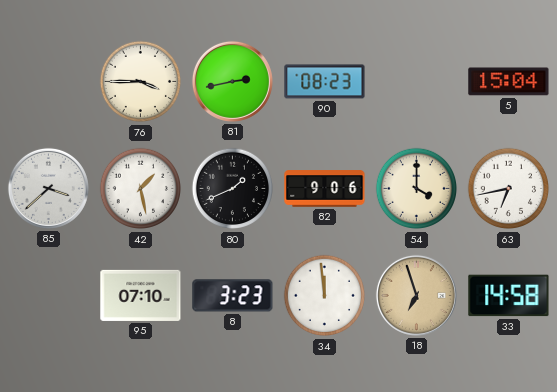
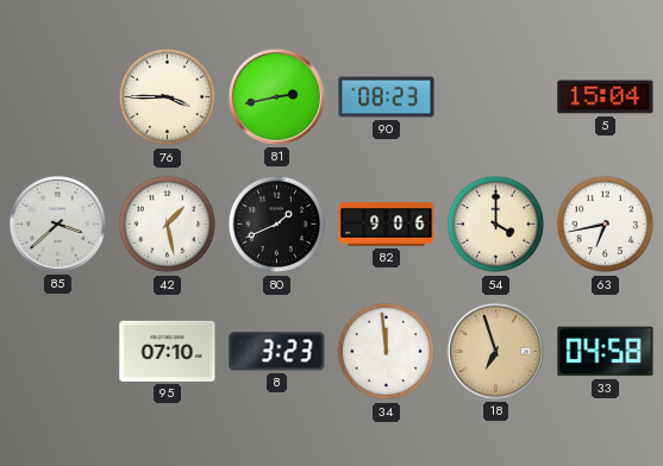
33: 14:58 -> 04:58
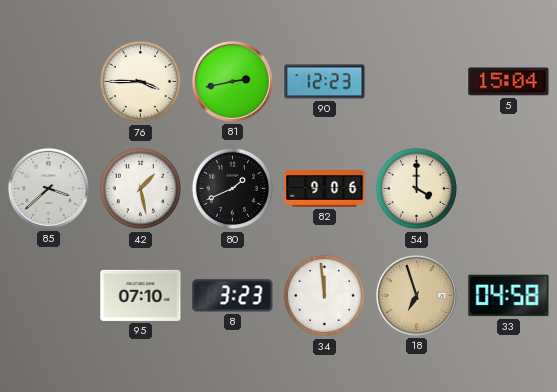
90: 08:23 -> 12:23
63: 6:43 -> none
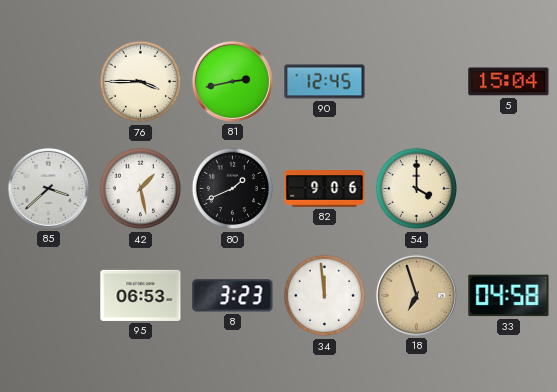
90: 12:23 -> 12:45
95: 07:10 -> 06:53
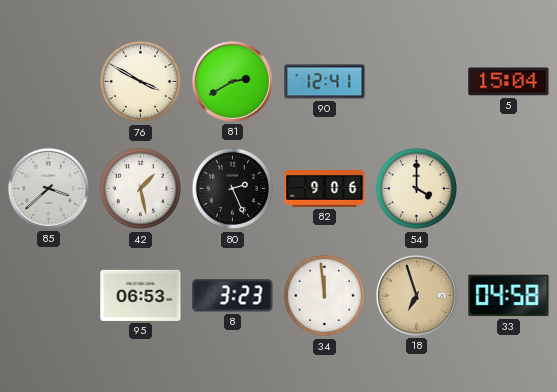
76: 3:45 -> 3:50
81: 2:43 -> 2:40
90: 12:45 -> 12:41
80: 1:41 -> 2:26
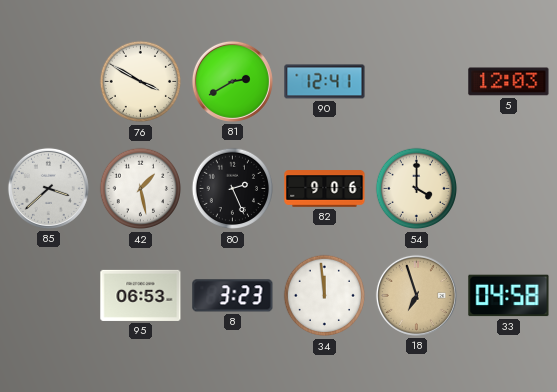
5: 15:04 -> 12:03
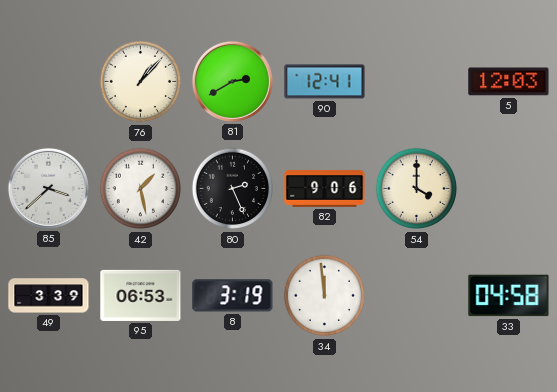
76: 3:50 -> 1:07
49: none -> 3:39
8: 3:23 -> 3:19
18: 6:57 -> none
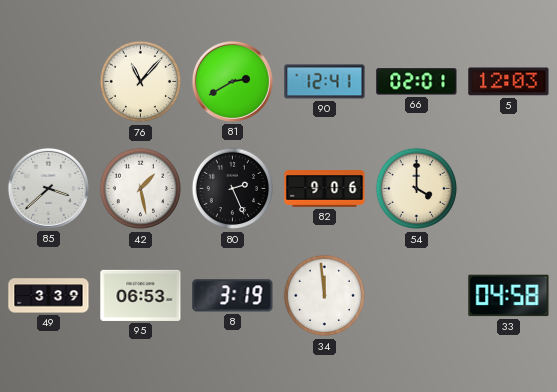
76: 1:07 -> 11:07
66: none -> 02:01
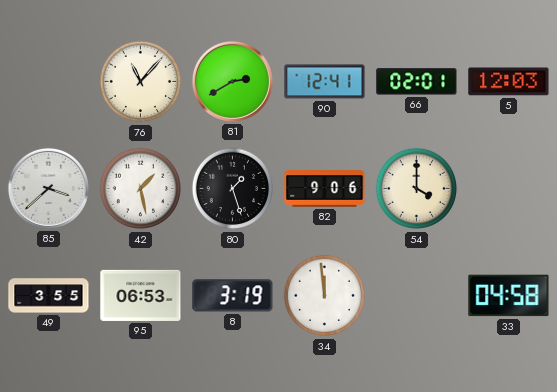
80: 2:26 -> 1:27
49: 3:39 -> 3:55
